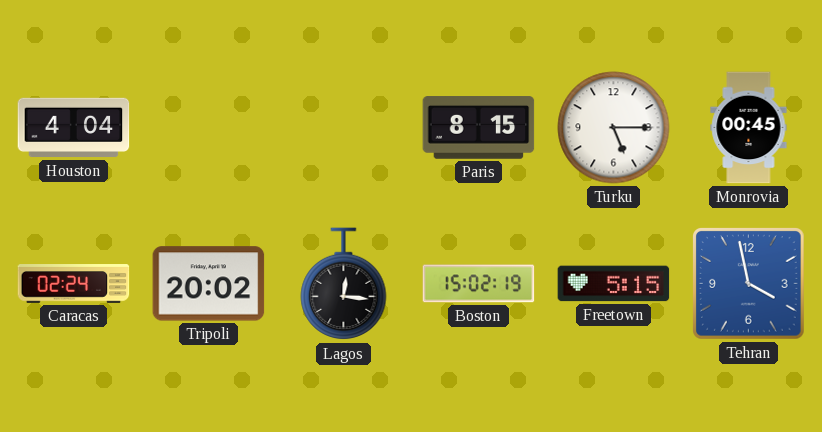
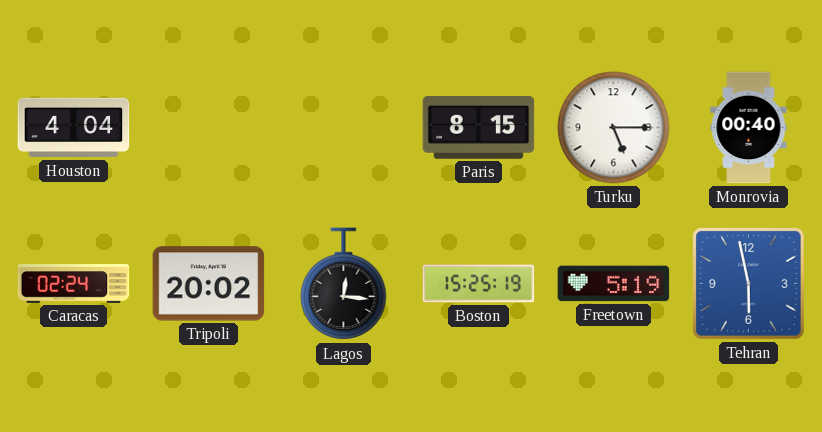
Monrovia: 00:45 -> 00:40
Boston: 15:02 -> 15:25
Freetown: 5:15 -> 5:19
Tehran: 3:58 -> 5:58
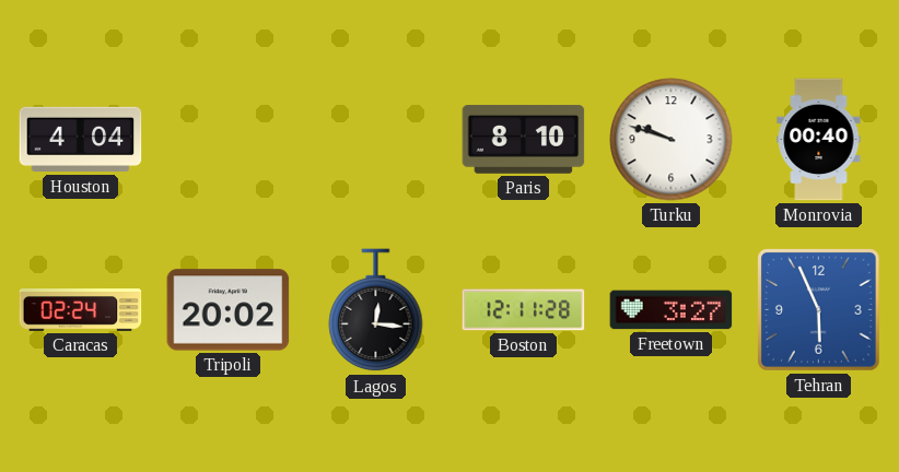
Paris: 8:15 -> 8:10
Turku: 5:15 -> 9:48
Boston: 15:25 -> 12:11
Freetown: 5:19 -> 3:27
Tehran: 5:58 -> 5:56
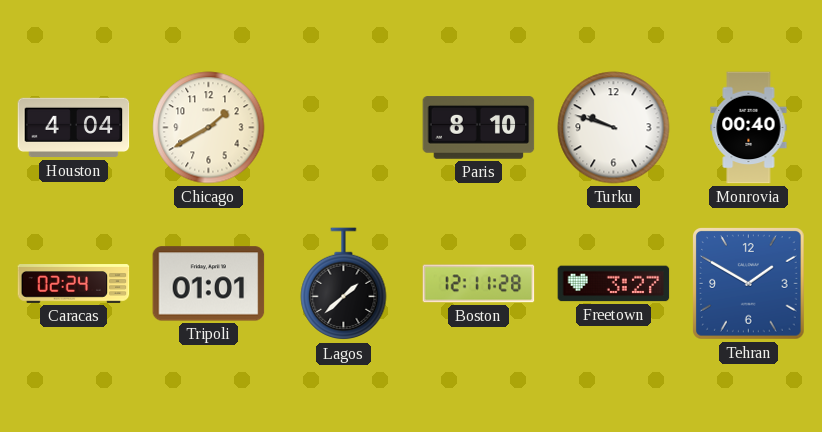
Chicago: none -> 1:40
Tripoli: 20:02 -> 01:01
Lagos: 12:16 -> 1:38
Tehran: 5:56 -> 1:50
